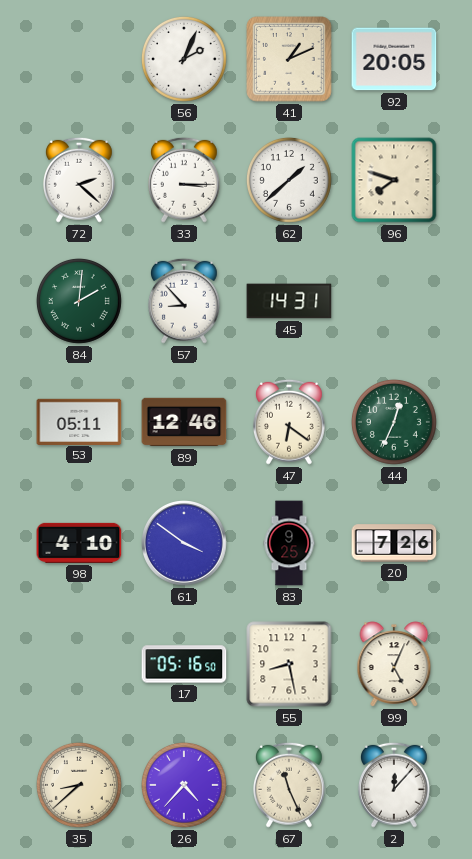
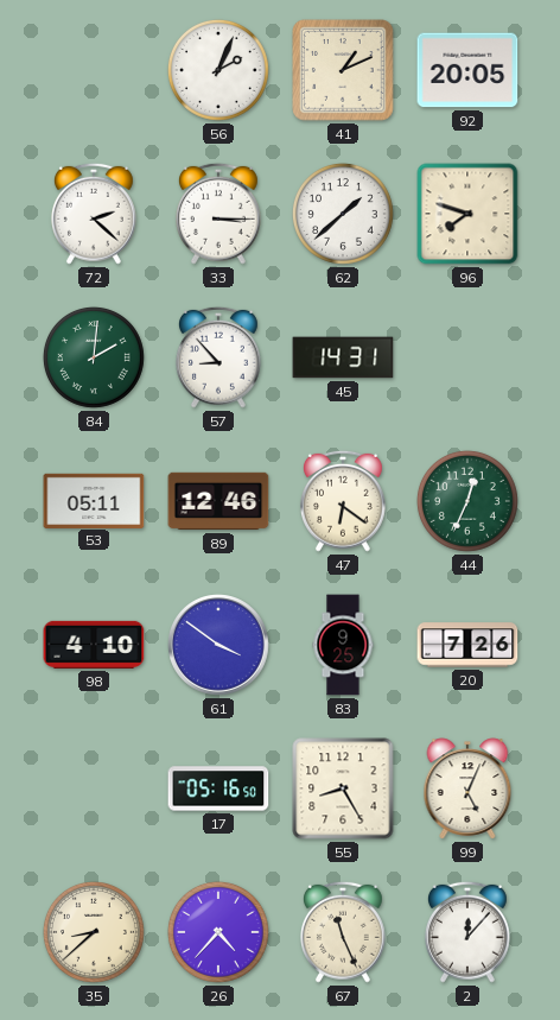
55: 8:28 -> 8:25
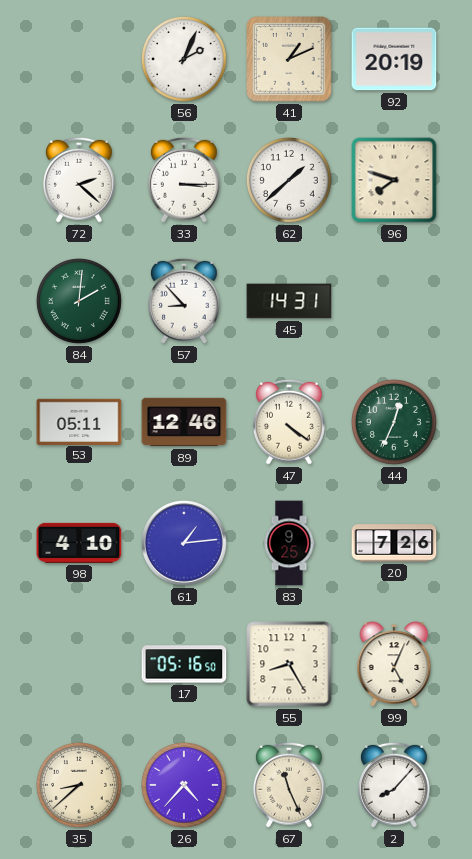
92: 20:05 -> 20:19
47: 6:21 -> 4:21
61: 3:51 -> 1:14
2: 12:07 -> 8:07
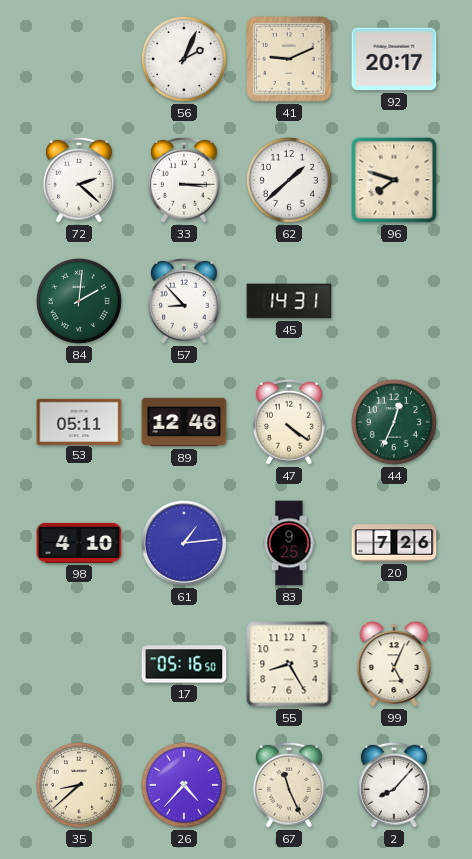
41: 1:11 -> 9:11
92: 20:19 -> 20:17
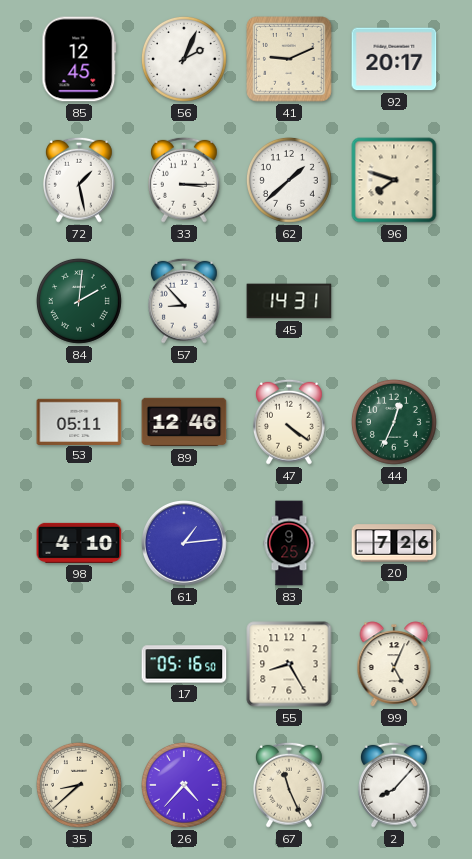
85: none -> 12:45
72: 2:22 -> 1:28
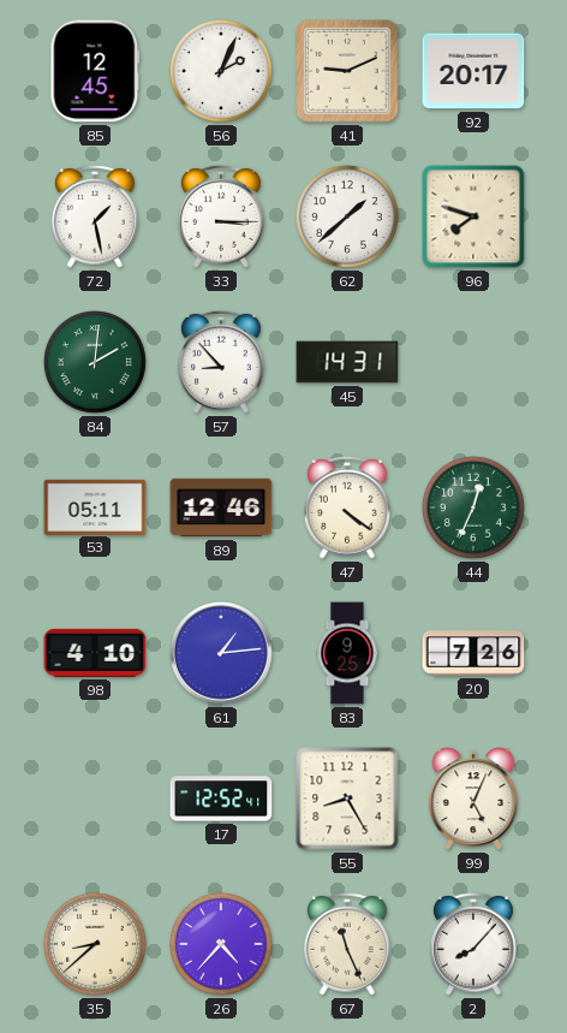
17: 05:16 -> 12:52
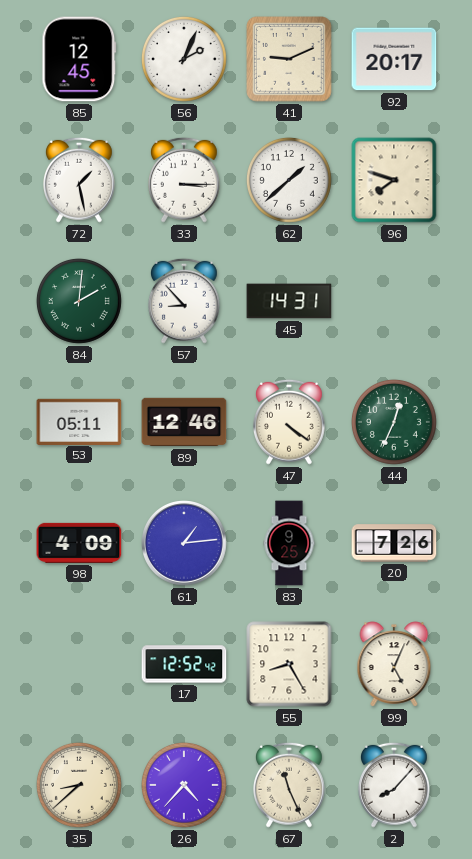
98: 4:10 -> 4:09
17: 12:52:41 -> 12:52:42
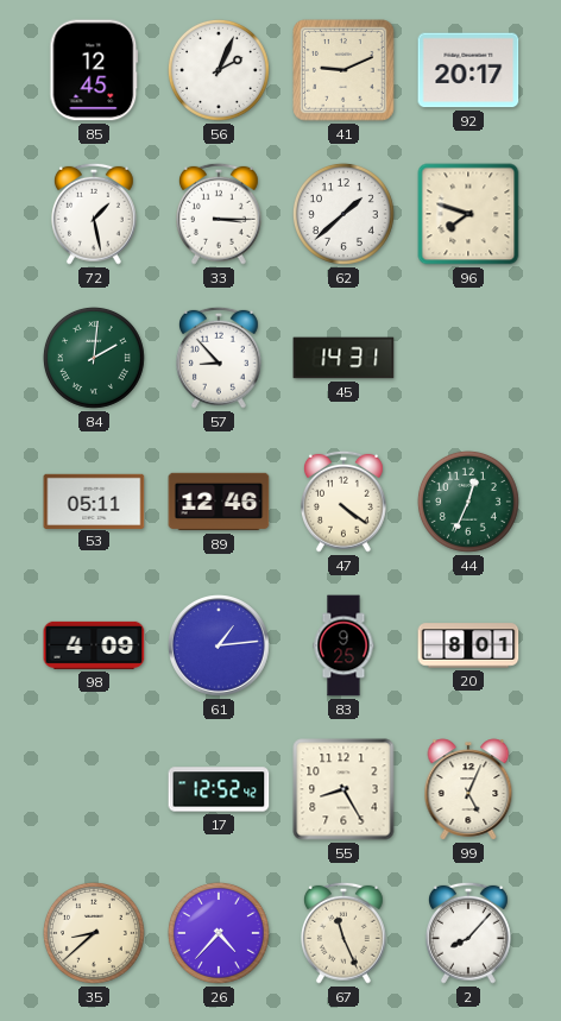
20: 7:26 -> 8:01
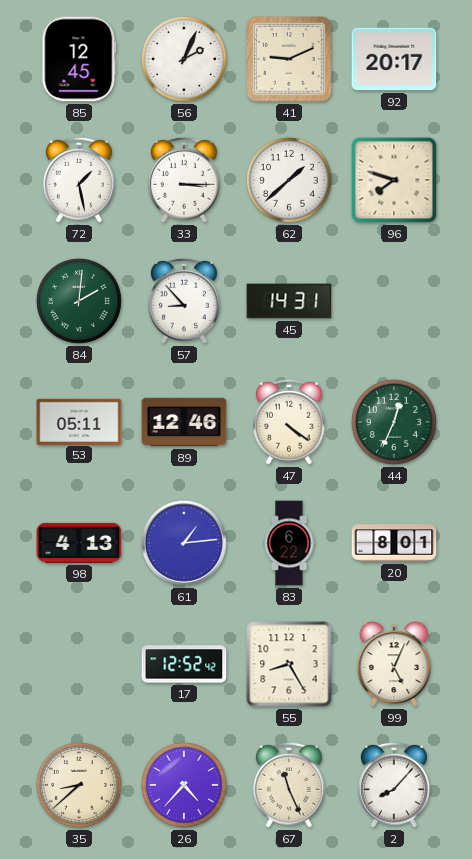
98: 4:09 -> 4:13
83: 9:25 -> 6:22
